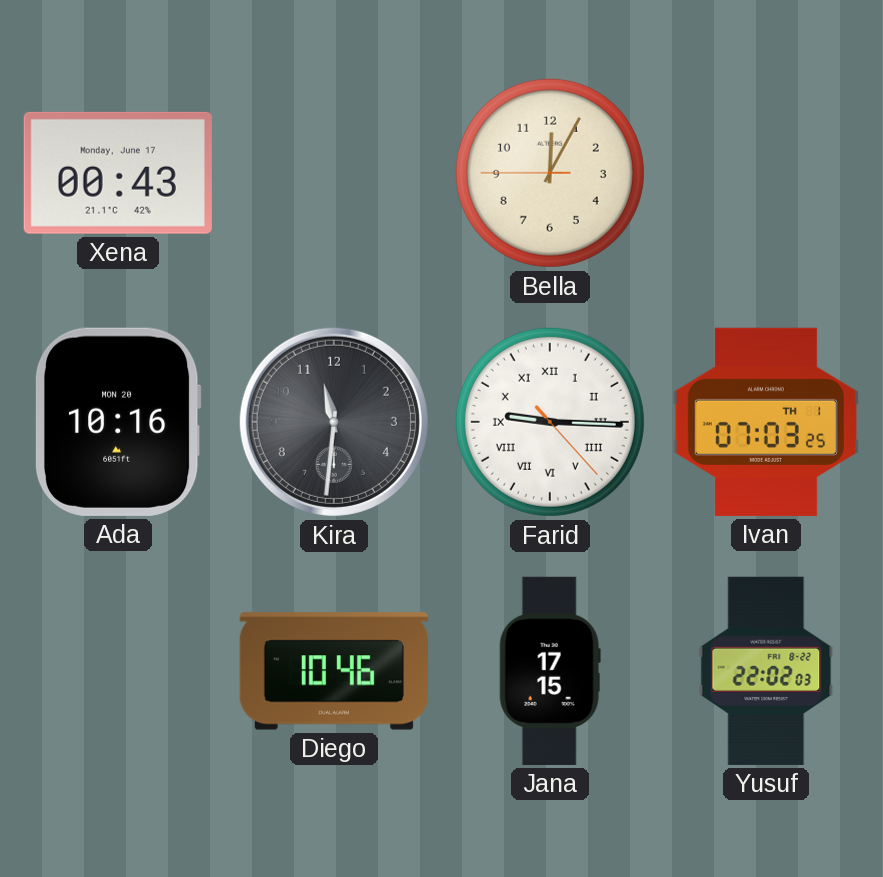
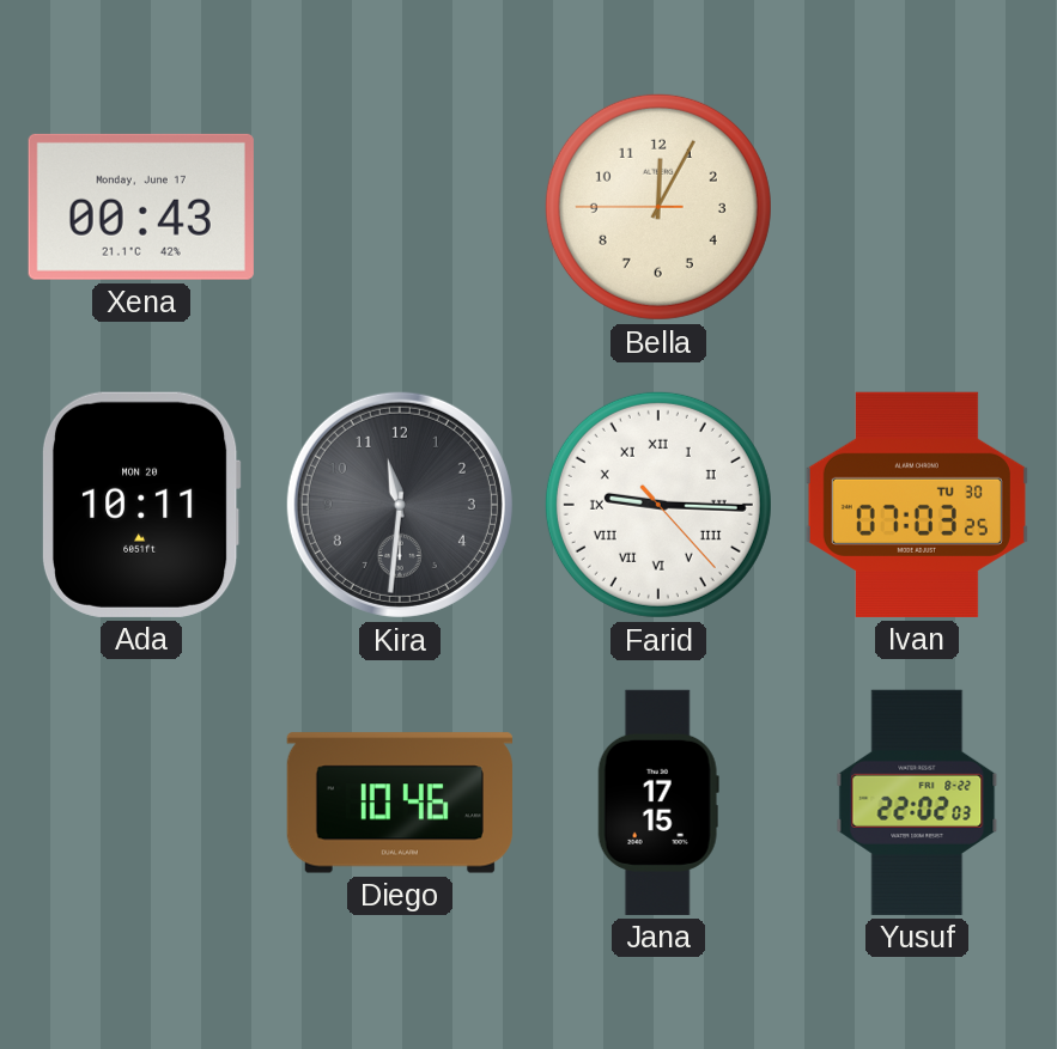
Ada: 10:16 -> 10:11
Ivan date: TH 1 -> TU 30
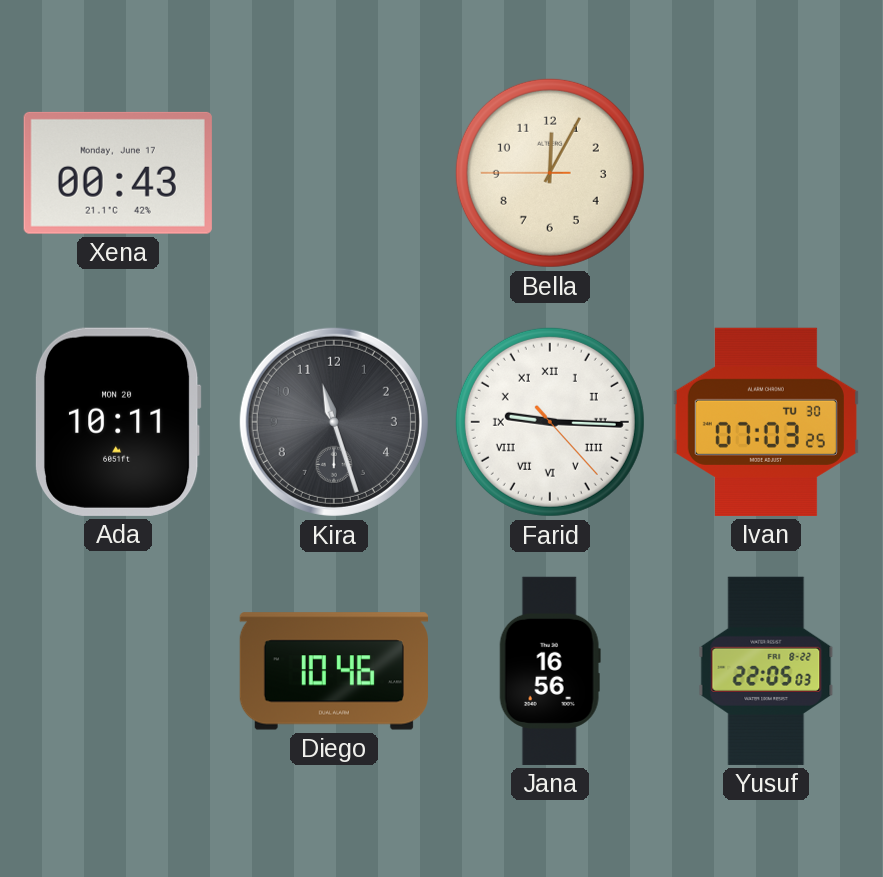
Kira: 11:31 -> 11:27
Jana: 17:15 -> 16:56
Yusuf: 22:02 -> 22:05
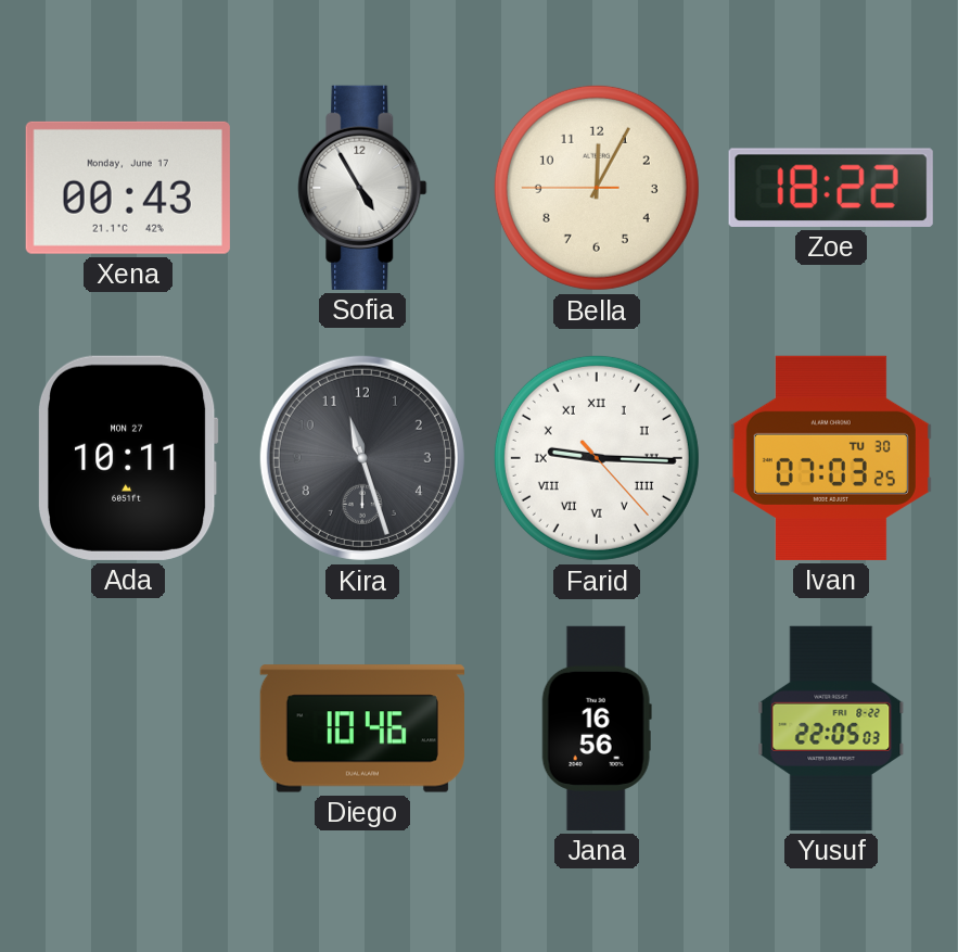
Sofia: none -> 4:55
Zoe: none -> 18:22
Ada date: MON 20 -> MON 27
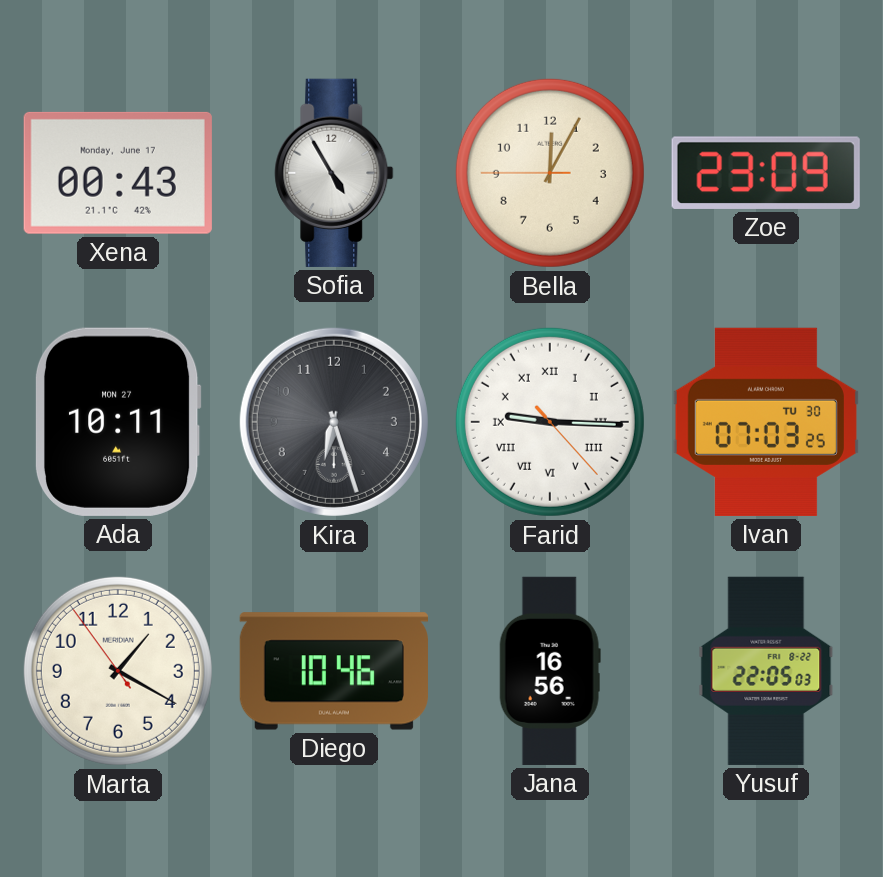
Zoe: 18:22 -> 23:09
Kira: 11:27 -> 6:27
Marta: none -> 1:19
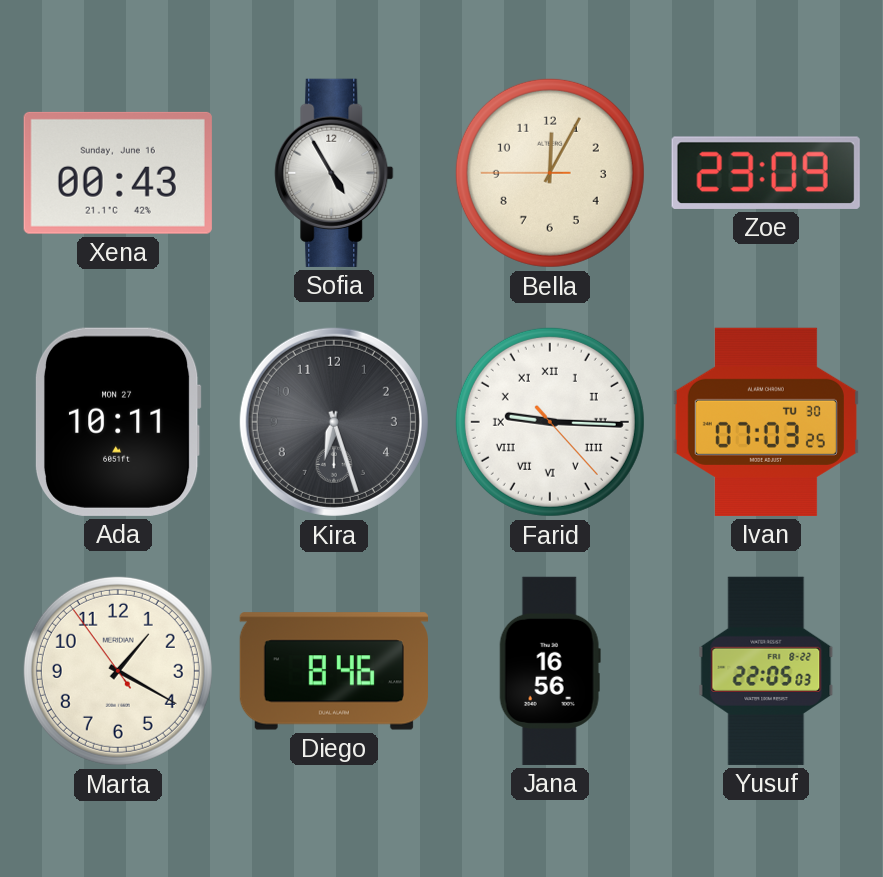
Xena date: Monday, June 17 -> Sunday, June 16
Diego: 10:46 -> 8:46
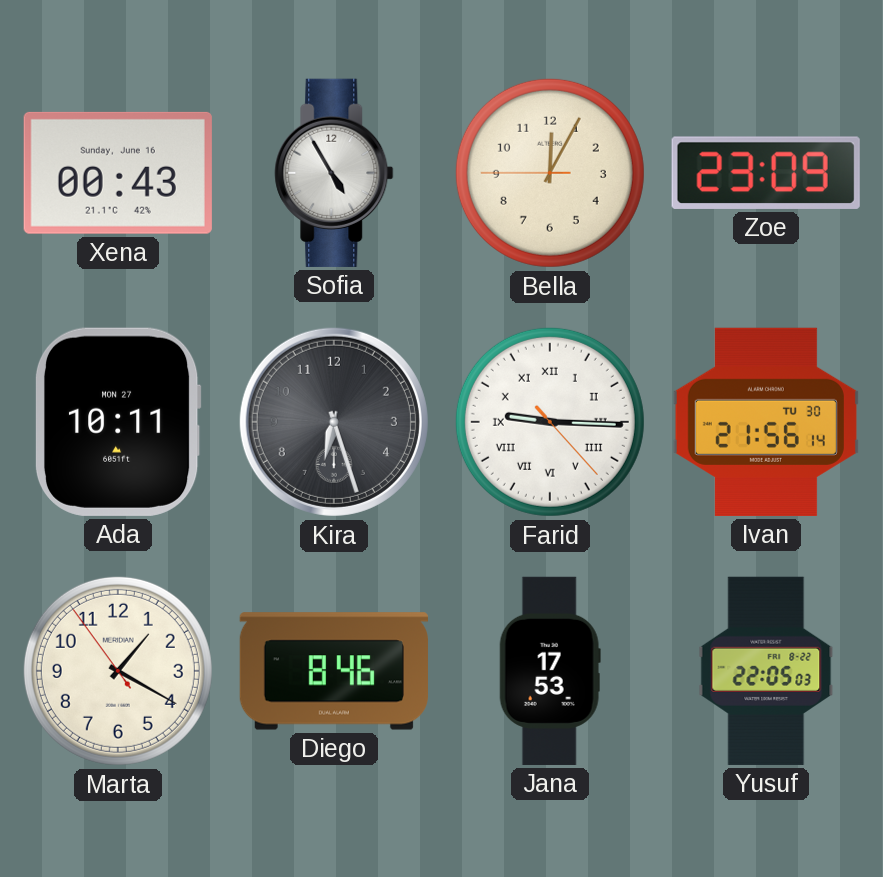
Ivan: 07:03 -> 21:56
Jana: 16:56 -> 17:53
